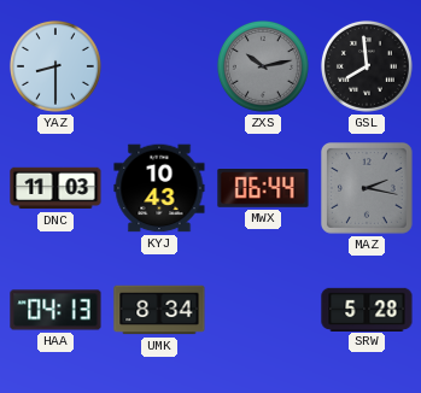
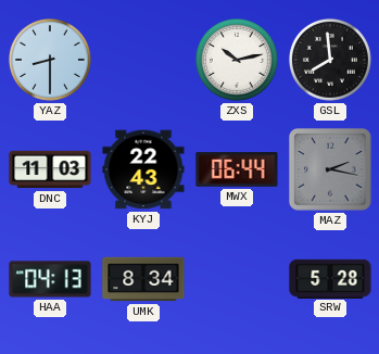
ZXS dial: grey -> white
KYJ: 10:43 -> 22:43
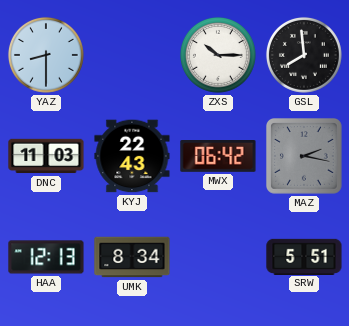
ZXS: 10:13 -> 10:15
MWX: 06:44 -> 06:42
HAA: 04:13 -> 12:13
SRW: 5:28 -> 5:51
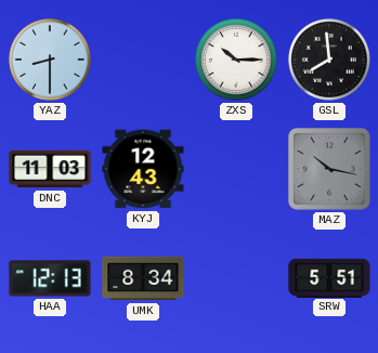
KYJ: 22:43 -> 12:43
MWX: 06:42 -> none
MAZ: 2:17 -> 10:17
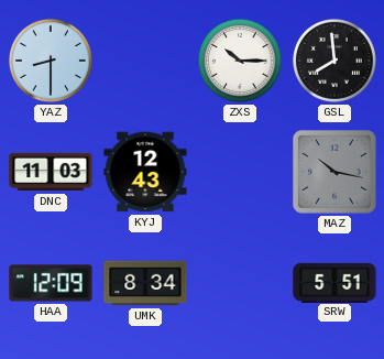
HAA: 12:13 -> 12:09
